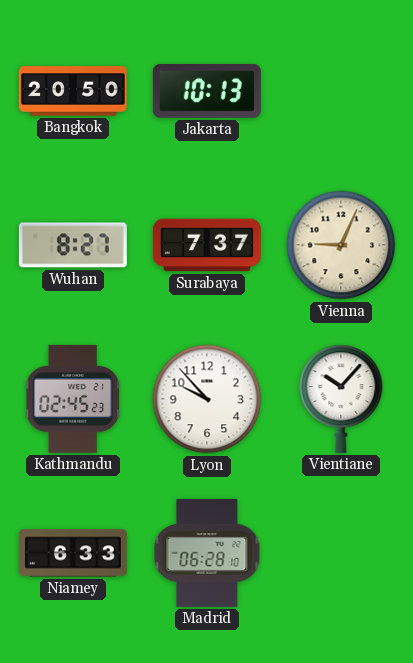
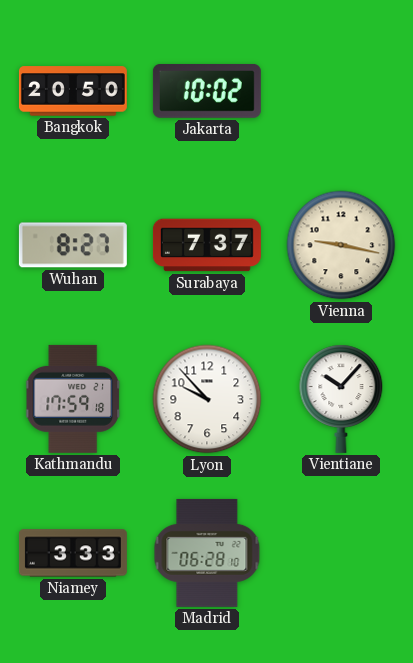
Jakarta: 10:13 -> 10:02
Vienna: 9:04 -> 9:17
Kathmandu: 02:45 -> 17:59
Niamey: 6:33 -> 3:33
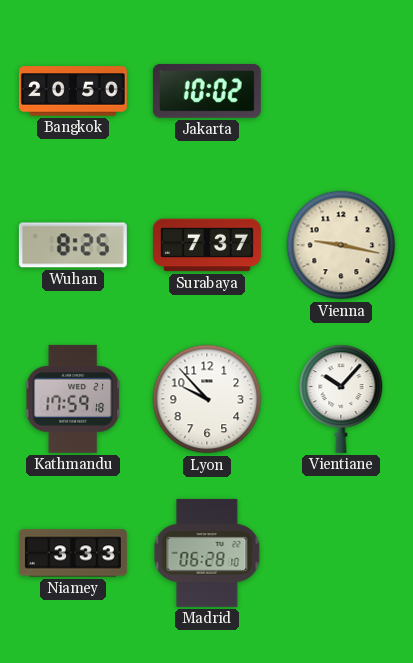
Wuhan: 8:27 -> 8:25
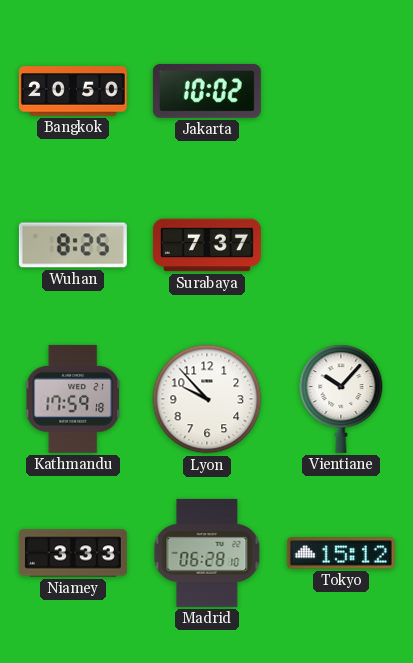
Vienna: 9:17 -> none
Tokyo: none -> 15:12
